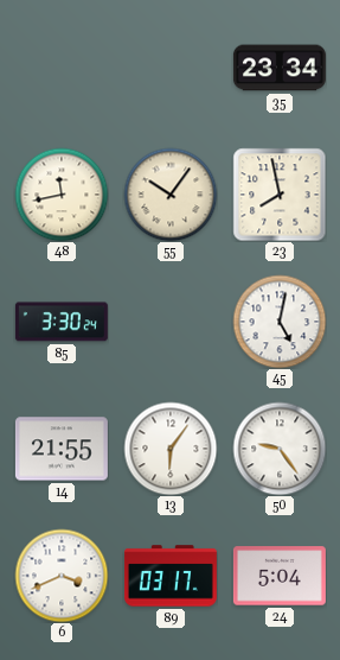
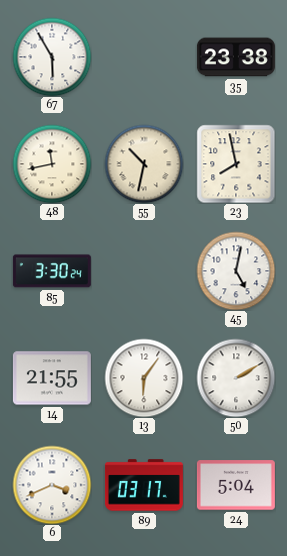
67: none -> 5:55
35: 23:34 -> 23:38
55: 10:06 -> 10:32
50: 9:24 -> 2:10
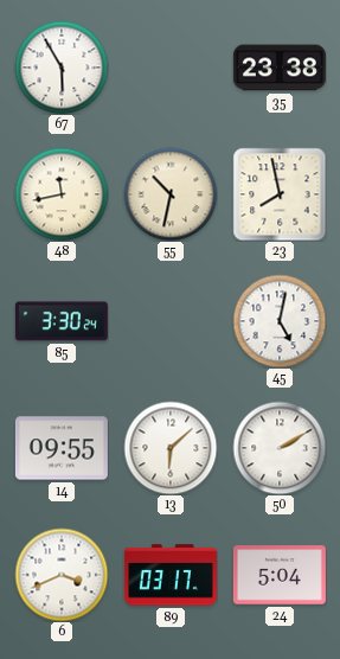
14: 21:55 -> 09:55
13: 6:06 -> 6:08
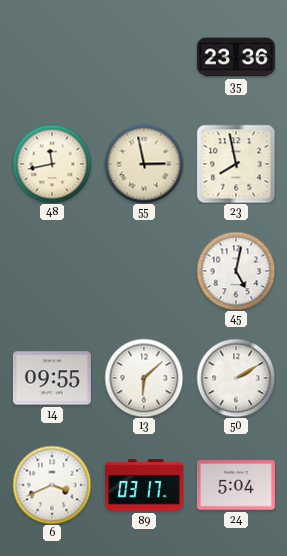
67: 5:55 -> none
35: 23:38 -> 23:36
55: 10:32 -> 2:58
85: 3:30 -> none
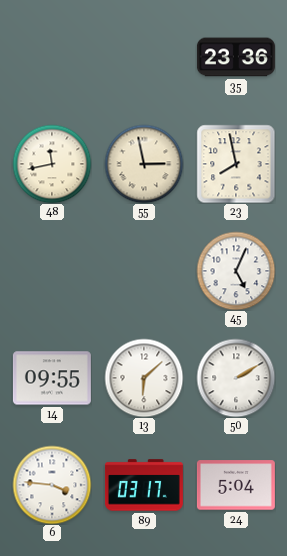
45: 5:02 -> 5:04
6: 3:41 -> 3:46
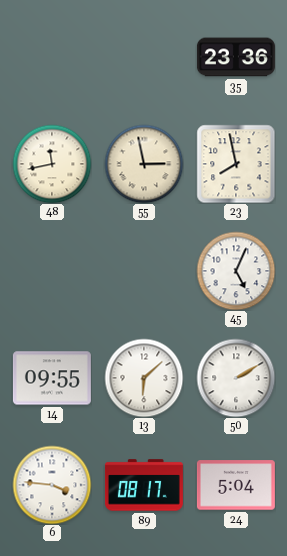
89: 03:17 -> 08:17
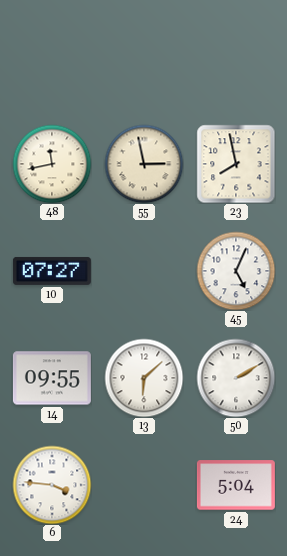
35: 23:36 -> none
10: none -> 07:27
89: 08:17 -> none
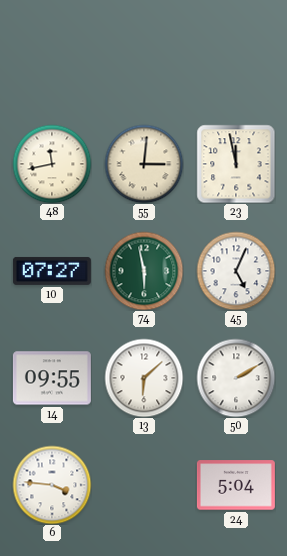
55: 2:58 -> 3:01
23: 7:58 -> 11:58
74: none -> 5:58
